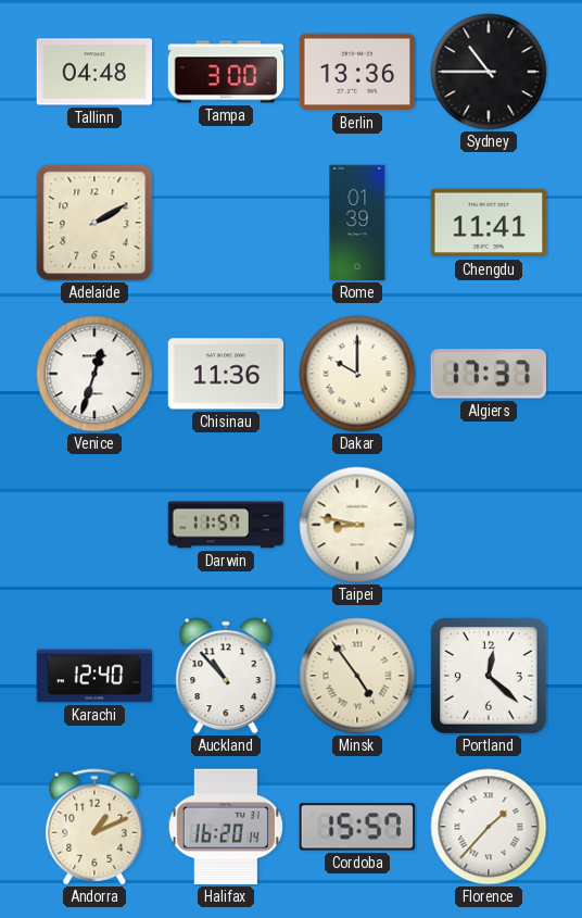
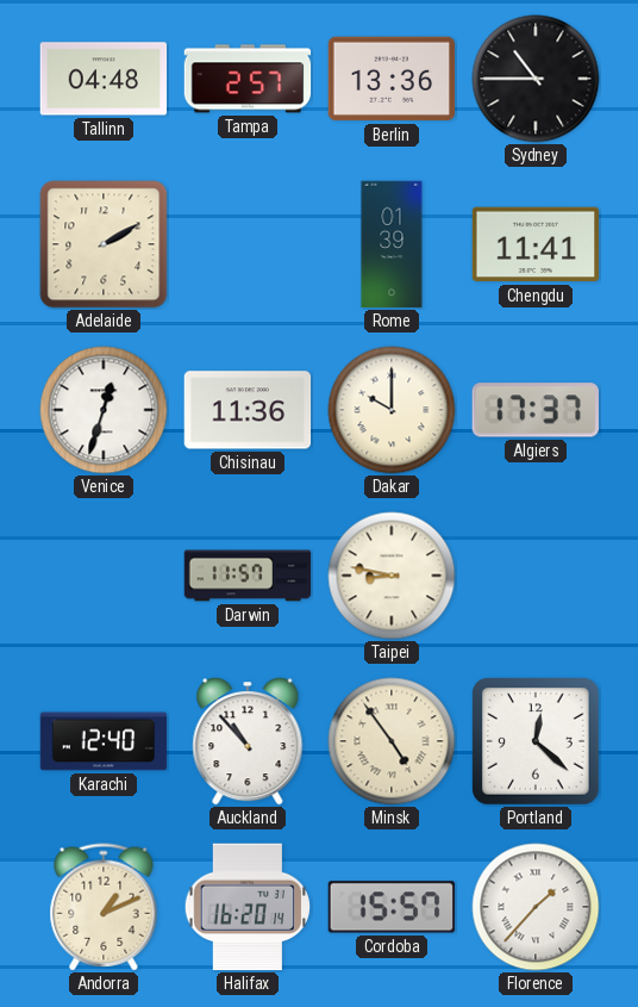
Tampa: 3:00 -> 2:57
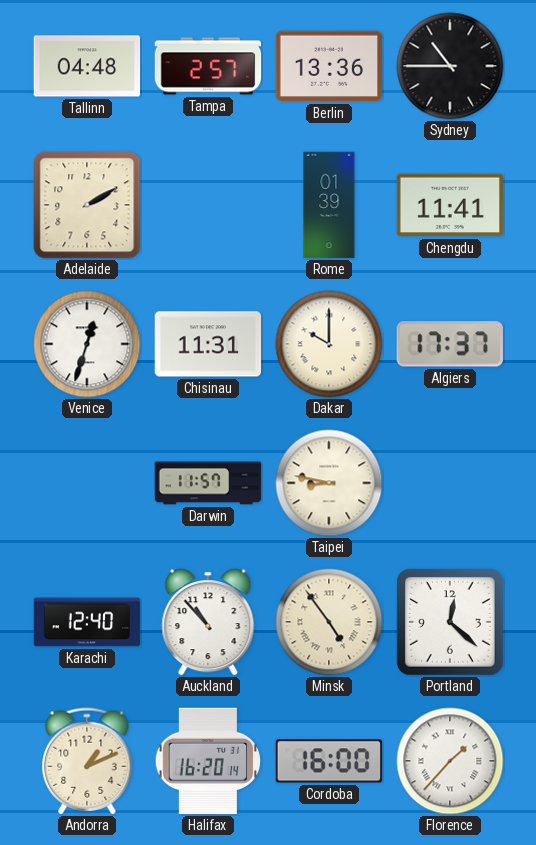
Chisinau: 11:36 -> 11:31
Cordoba: 15:57 -> 16:00
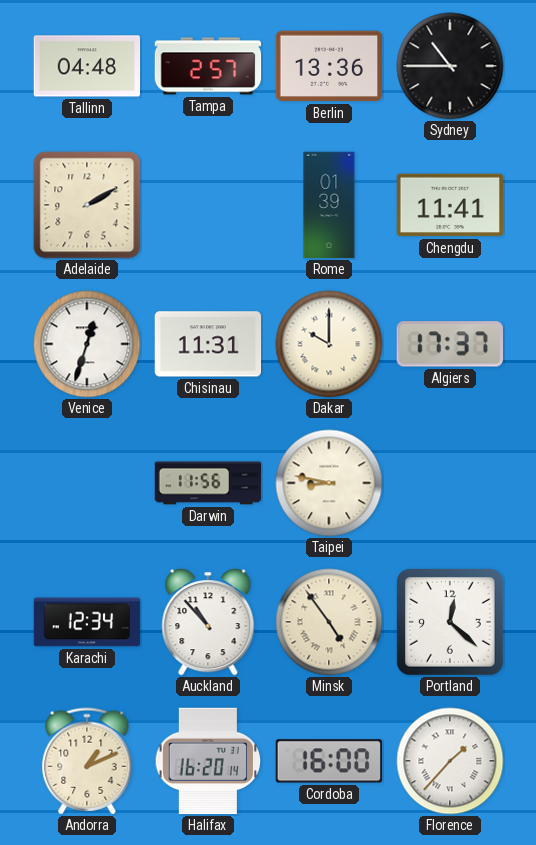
Darwin: 11:57 -> 11:56
Karachi: 12:40 -> 12:34
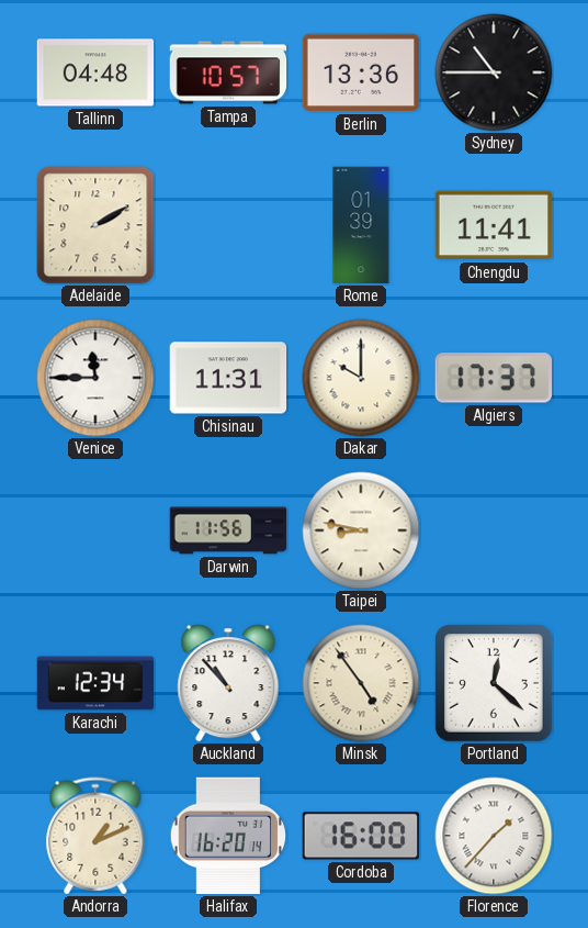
Tampa: 2:57 -> 10:57
Venice: 12:33 -> 11:45
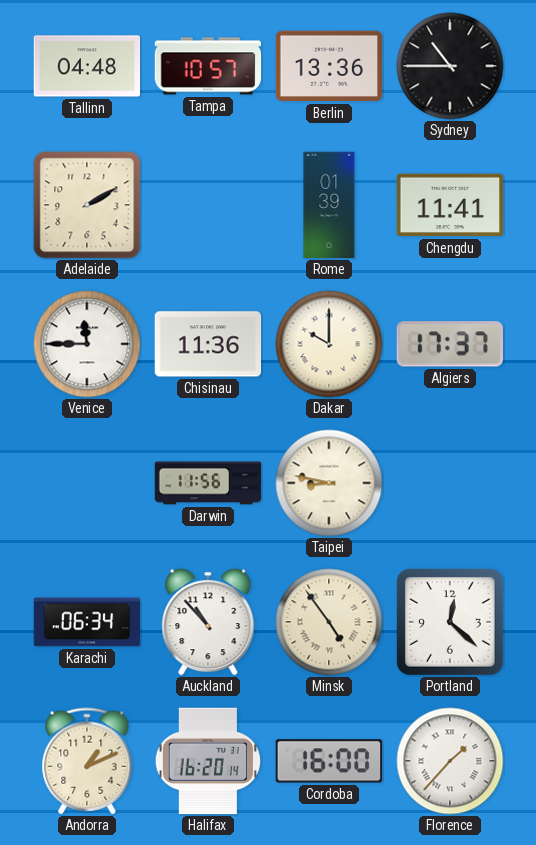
Chisinau: 11:31 -> 11:36
Karachi: 12:34 -> 06:34
